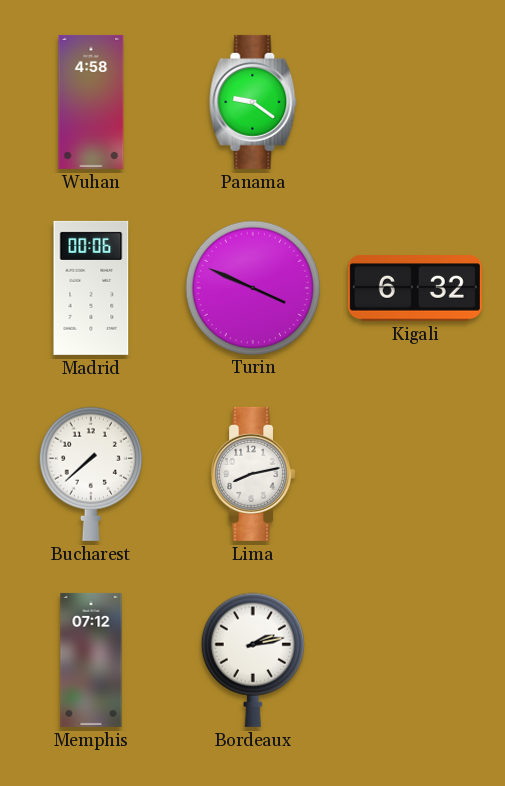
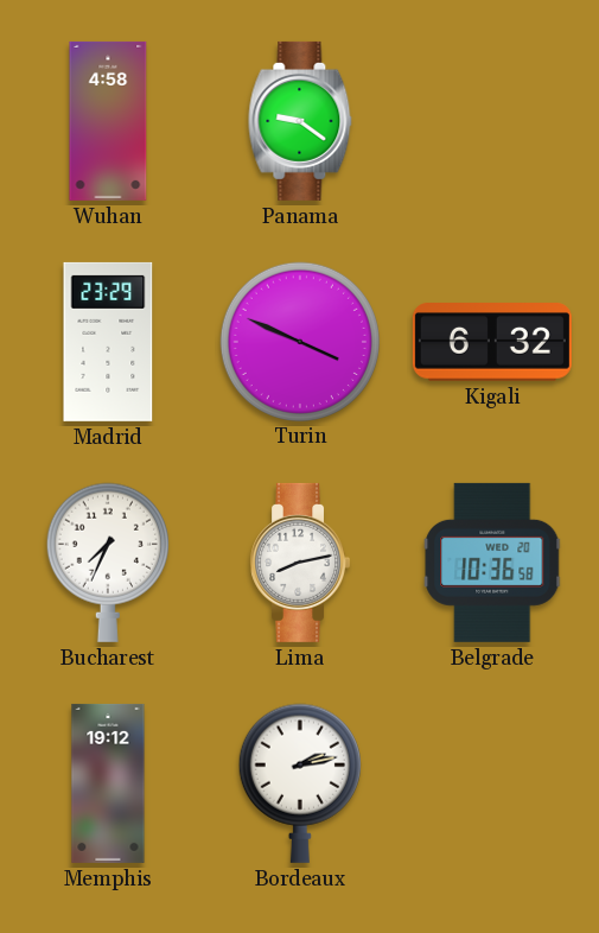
Madrid: 00:06 -> 23:29
Bucharest: 7:38 -> 7:34
Belgrade: none -> 10:36
Memphis: 07:12 -> 19:12
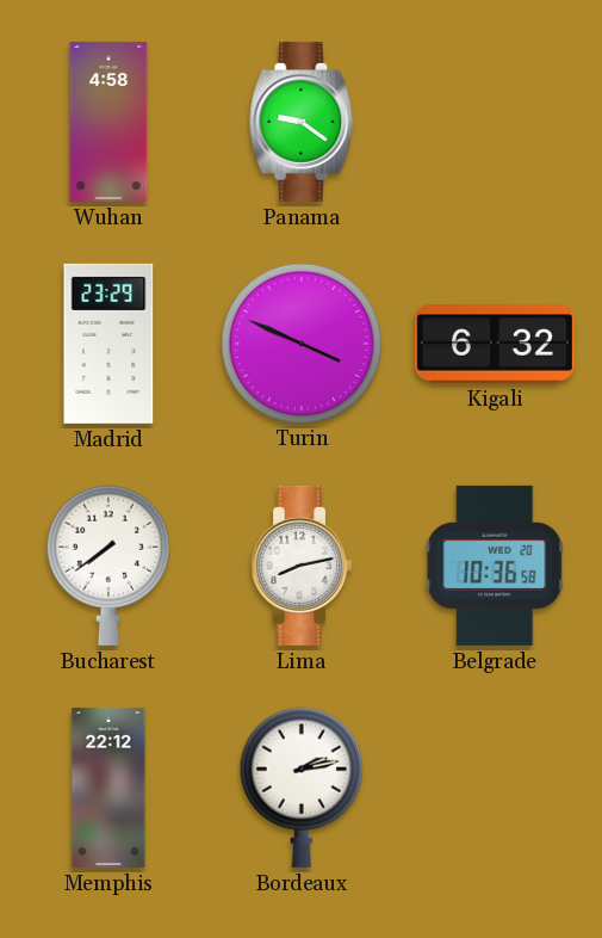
Bucharest: 7:34 -> 7:39
Memphis: 19:12 -> 22:12
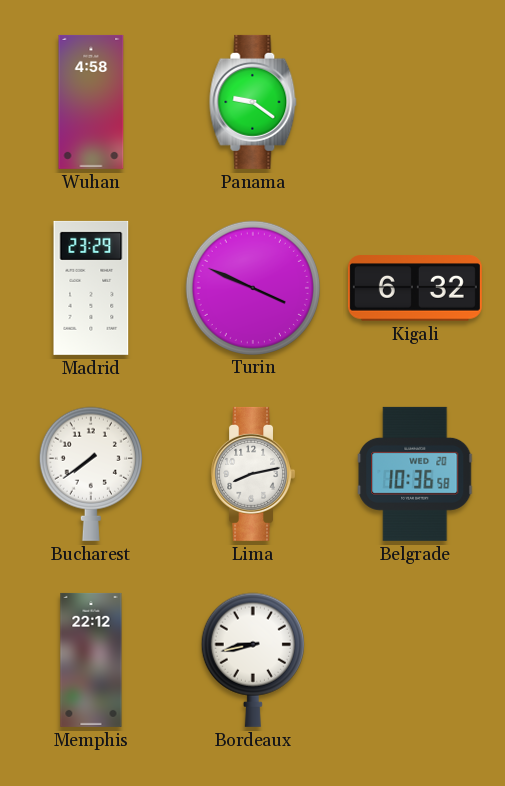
Bordeaux: 2:13 -> 8:43
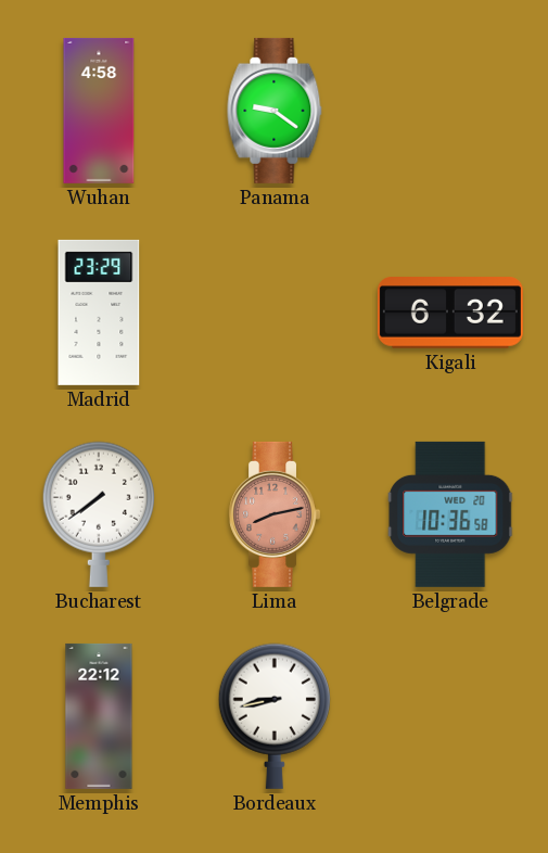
Turin: 3:49 -> none
Lima dial: white -> salmon
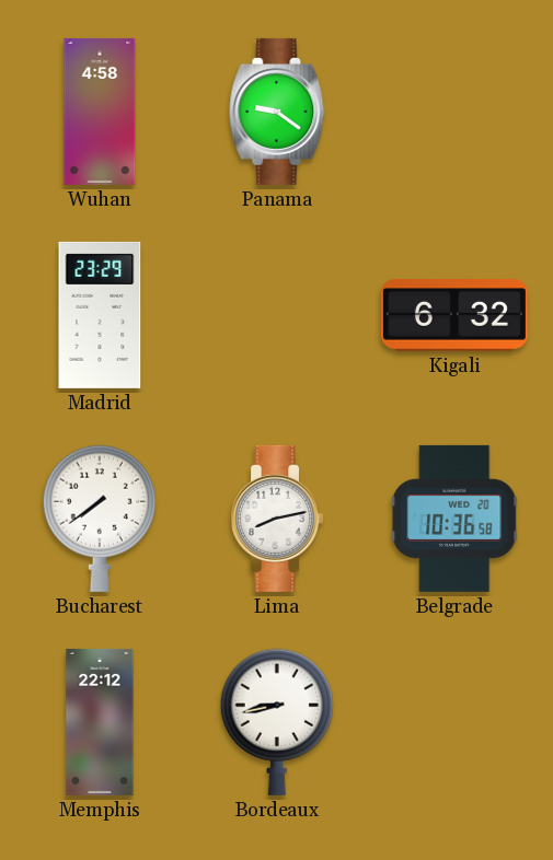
Lima dial: salmon -> white
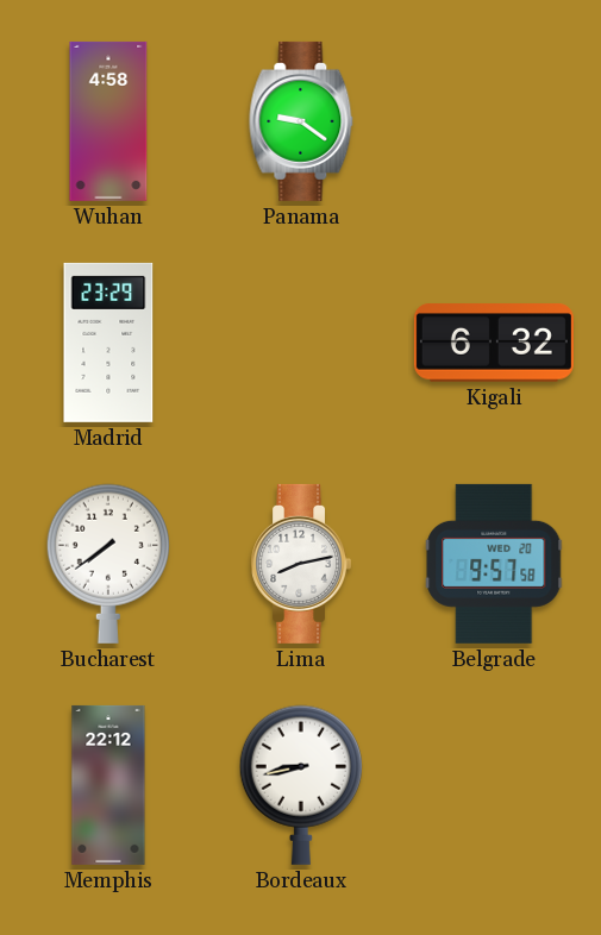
Belgrade: 10:36 -> 9:57
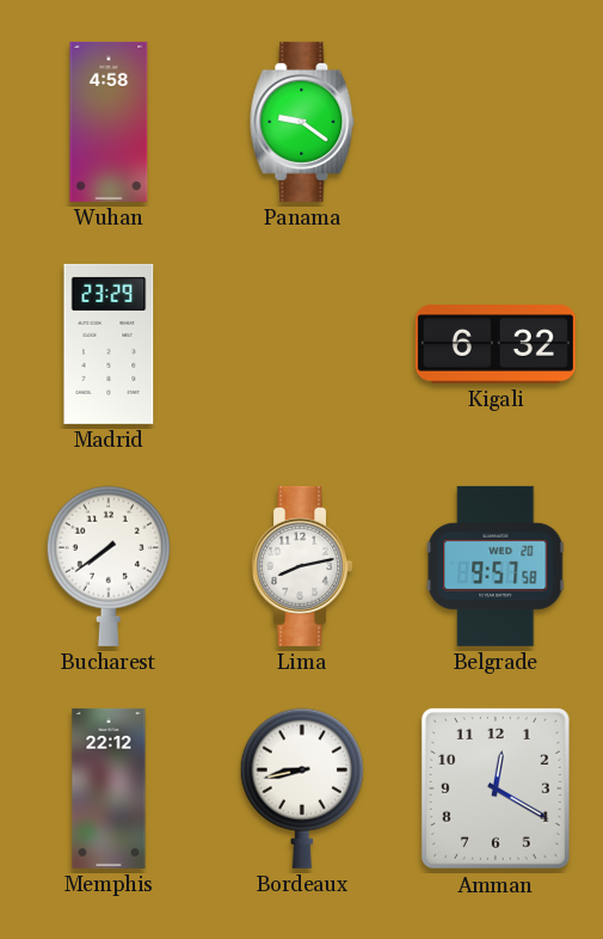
Amman: none -> 12:20
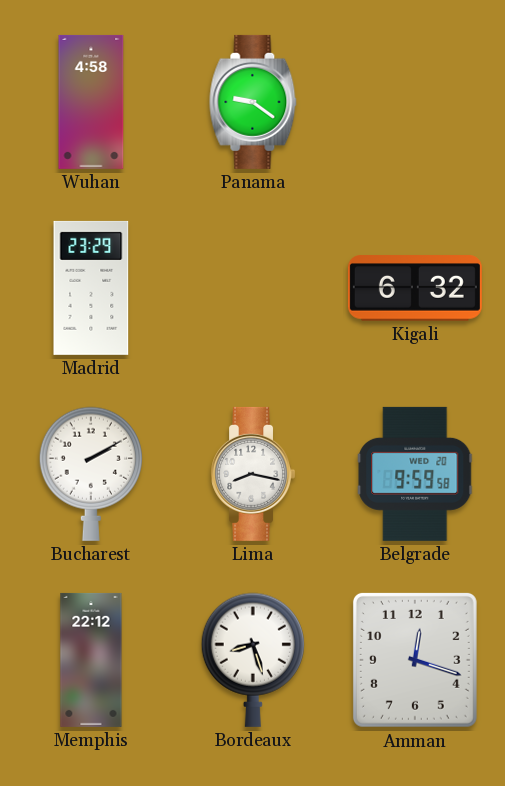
Bucharest: 7:39 -> 2:10
Lima: 8:13 -> 8:17
Belgrade: 9:57 -> 9:59
Bordeaux: 8:43 -> 8:27
Amman: 12:20 -> 12:18
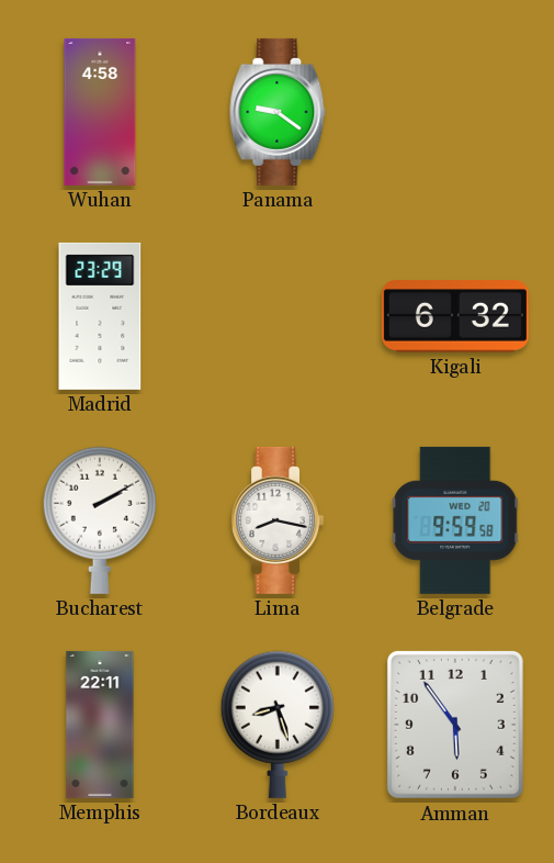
Memphis: 22:12 -> 22:11
Amman: 12:18 -> 5:54
